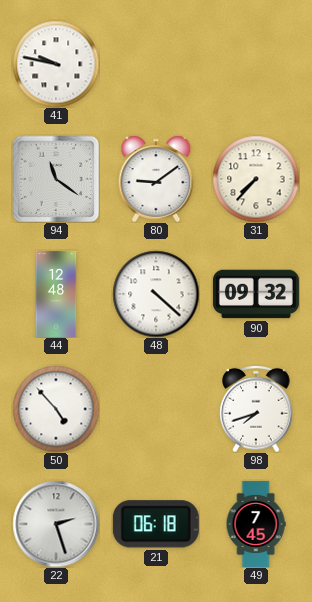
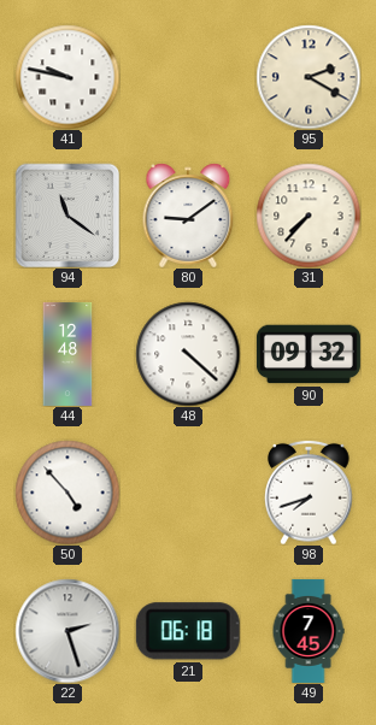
95: none -> 2:20
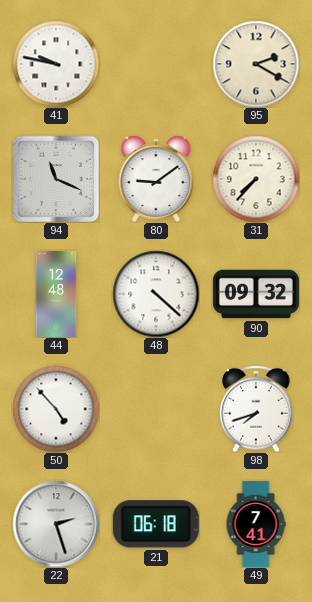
94: 11:21 -> 11:19
49: 7:45 -> 7:41
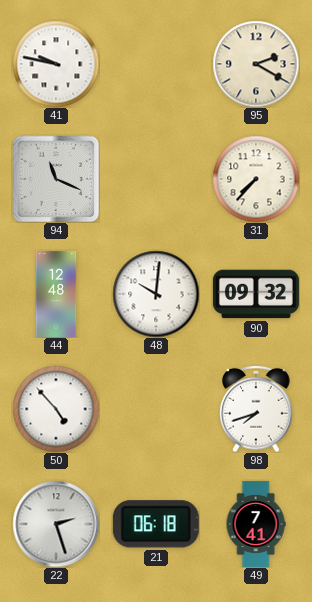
80: 9:09 -> none
48: 4:22 -> 10:01
